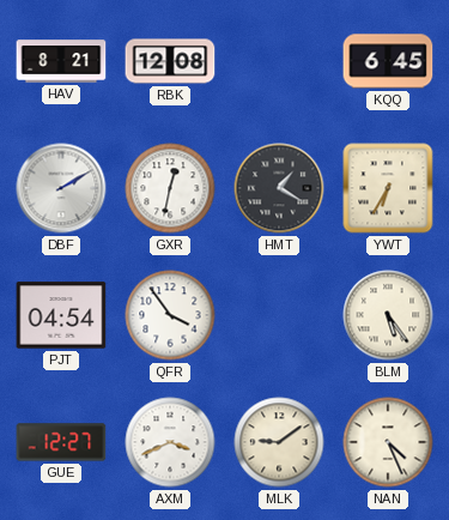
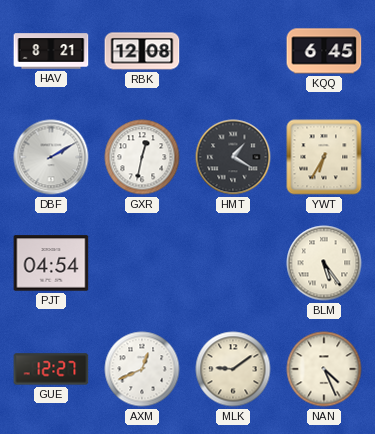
QFR: 3:54 -> none
AXM: 3:41 -> 12:41
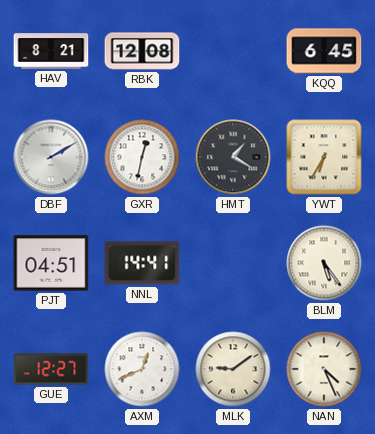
PJT: 04:54 -> 04:51
NNL: none -> 14:41
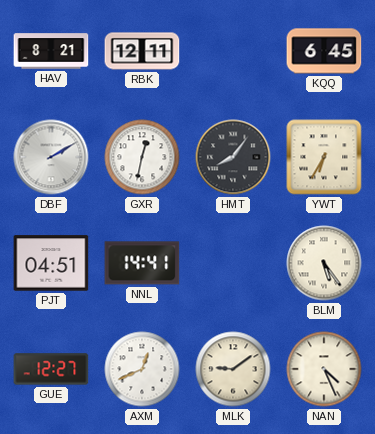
RBK: 12:08 -> 12:11
HMT: 1:20 -> 8:06
